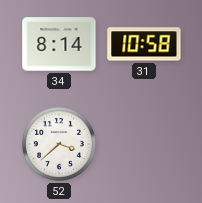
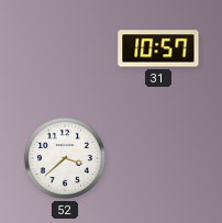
34: 8:14 -> none
31: 10:58 -> 10:57
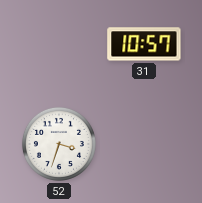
52: 3:38 -> 3:33
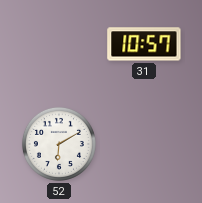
52: 3:33 -> 6:10
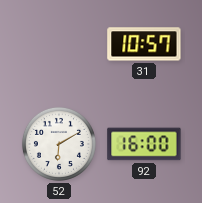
92: none -> 16:00
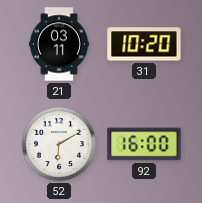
21: none -> 03:11
31: 10:57 -> 10:20
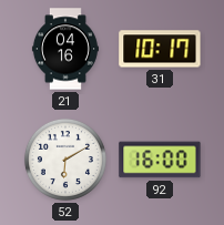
21: 03:11 -> 04:16
31: 10:20 -> 10:17
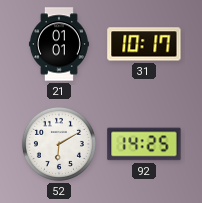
21: 04:16 -> 01:01
92: 16:00 -> 14:25
